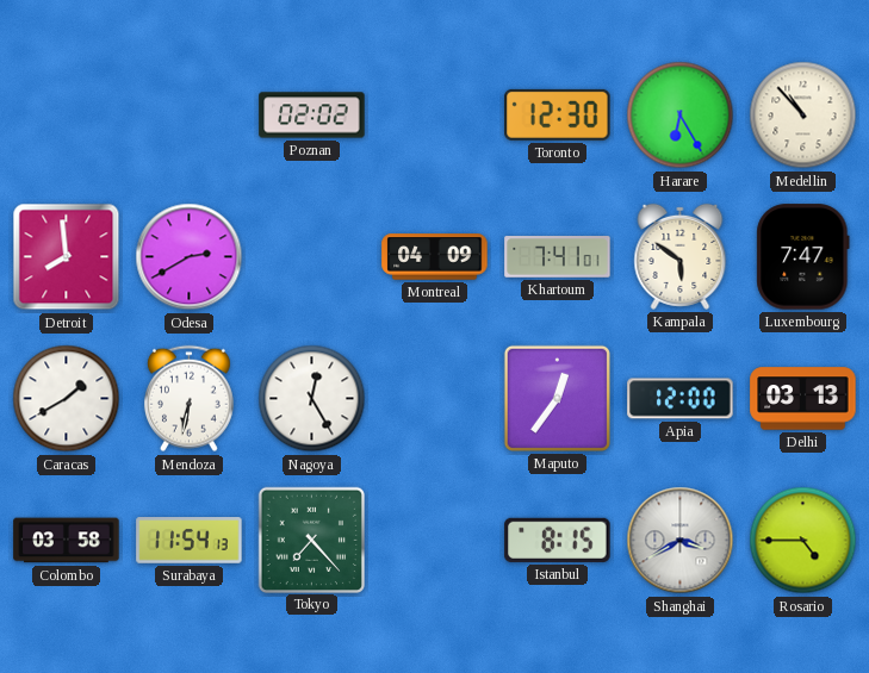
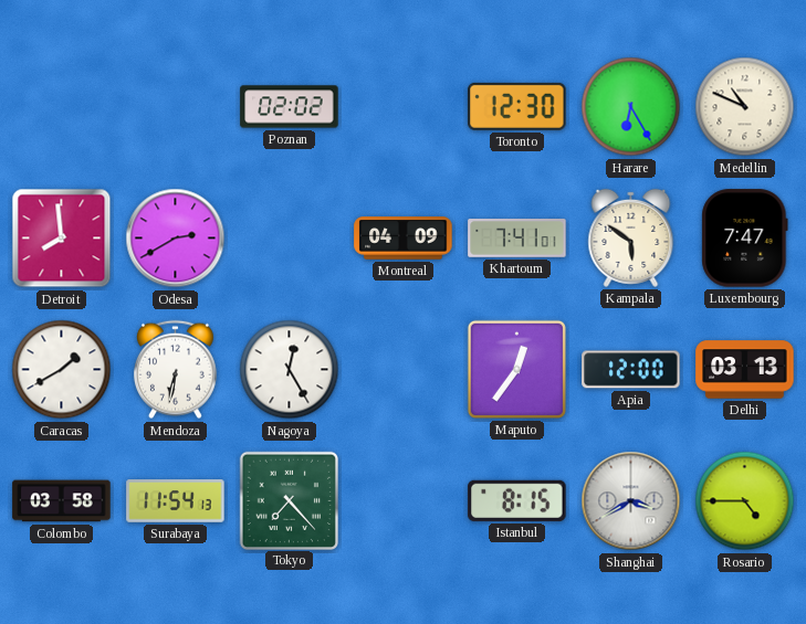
Medellin: 10:53 -> 10:49
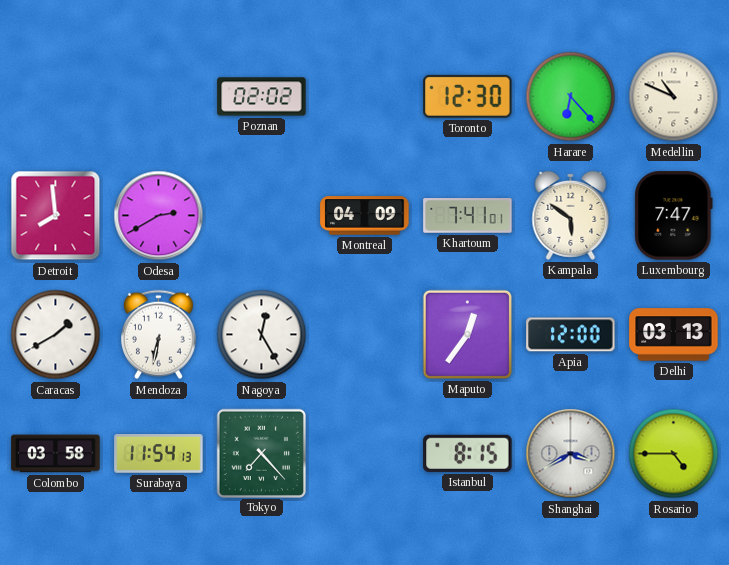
Harare: 6:25 -> 6:23
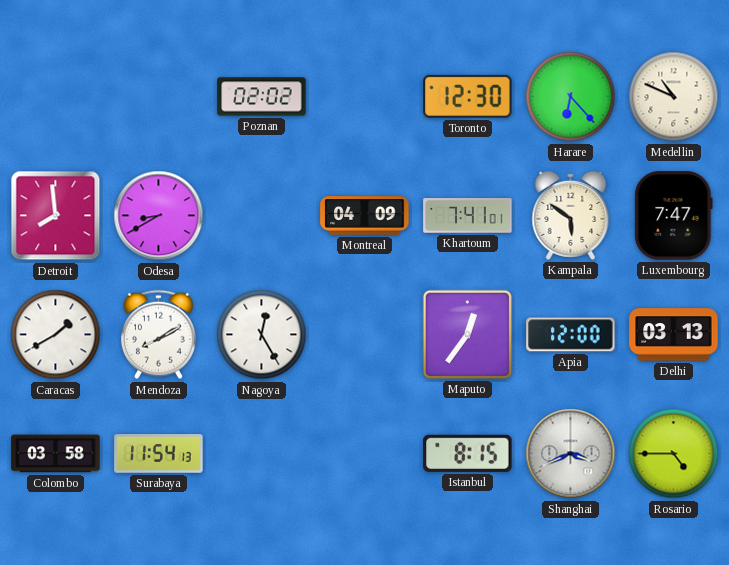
Odesa: 2:40 -> 8:40
Mendoza: 6:32 -> 8:10
Tokyo: 7:23 -> none
Shanghai: 3:40 -> 3:41
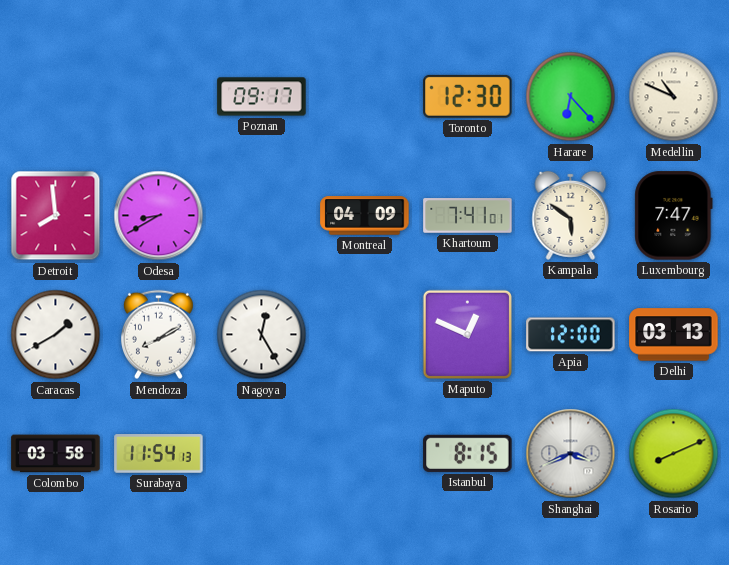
Poznan: 02:02 -> 09:17
Maputo: 12:36 -> 12:49
Rosario: 4:45 -> 8:11
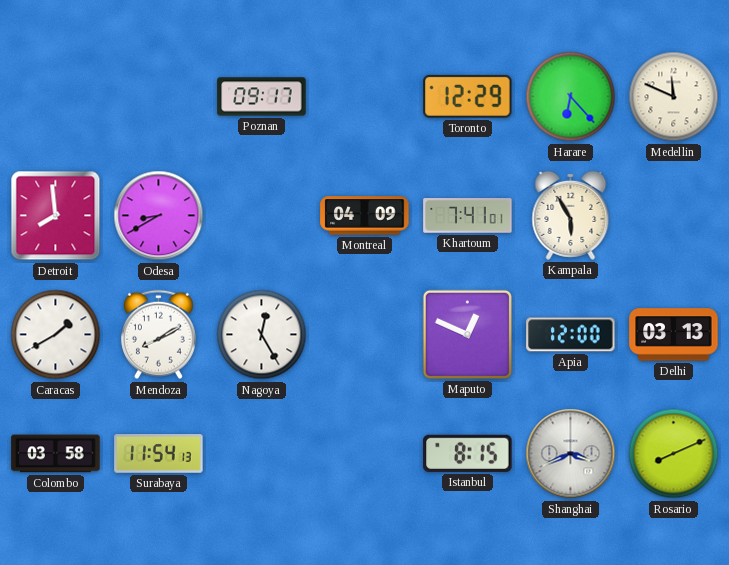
Toronto: 12:30 -> 12:29
Medellin: 10:49 -> 11:49
Kampala: 5:51 -> 5:55
Luxembourg: 7:47 -> none
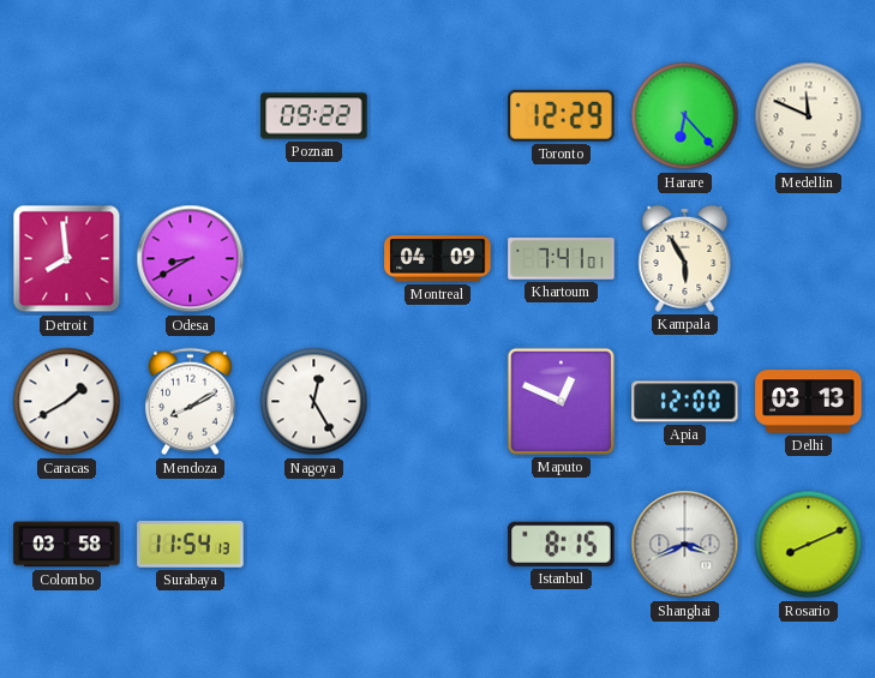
Poznan: 09:17 -> 09:22
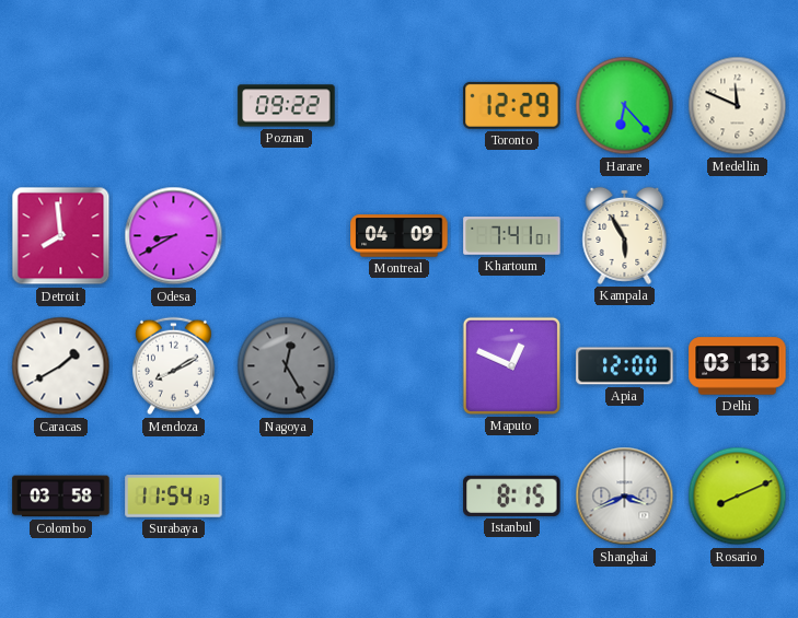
Nagoya dial: white -> grey
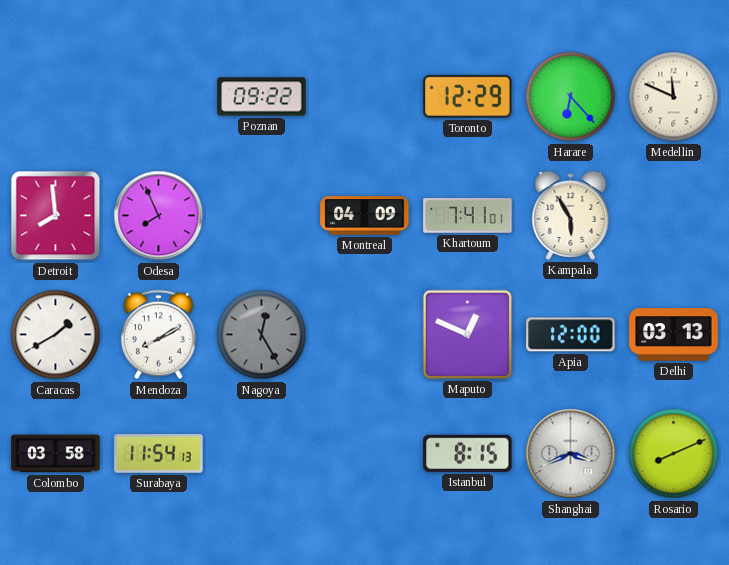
Odesa: 8:40 -> 7:56
